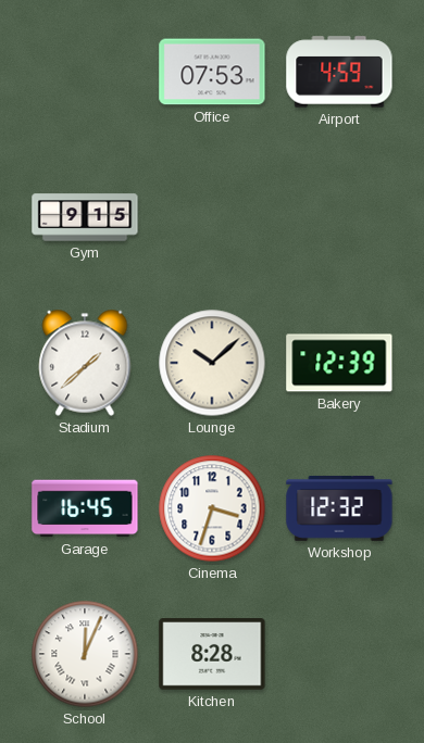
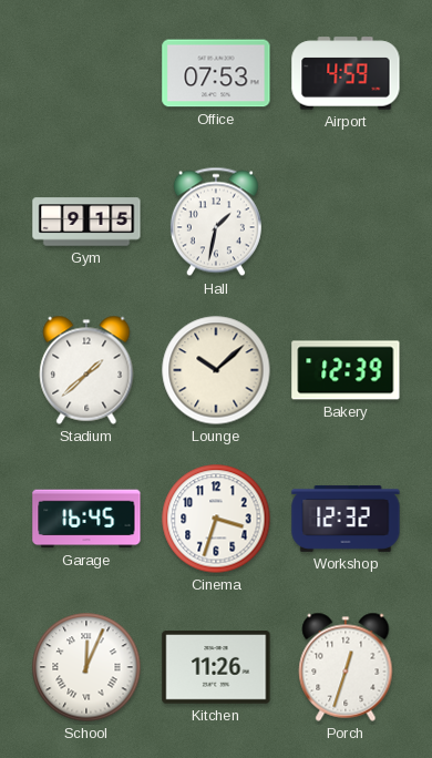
Hall: none -> 1:32
Kitchen: 8:28 -> 11:26
Porch: none -> 12:33
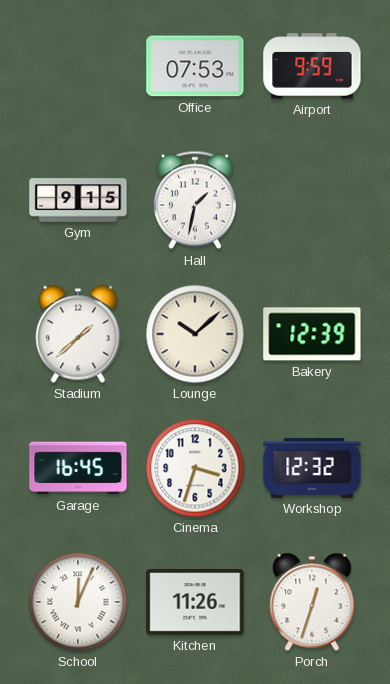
Airport: 4:59 -> 9:59
